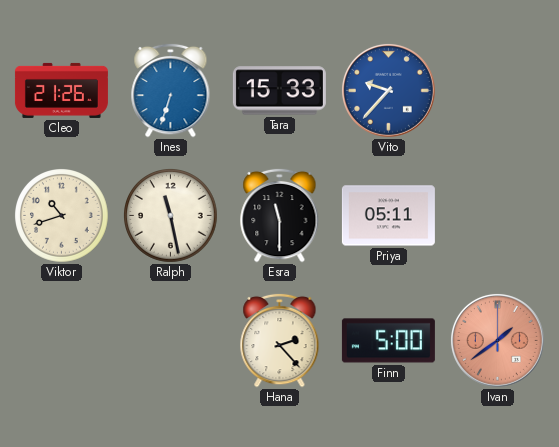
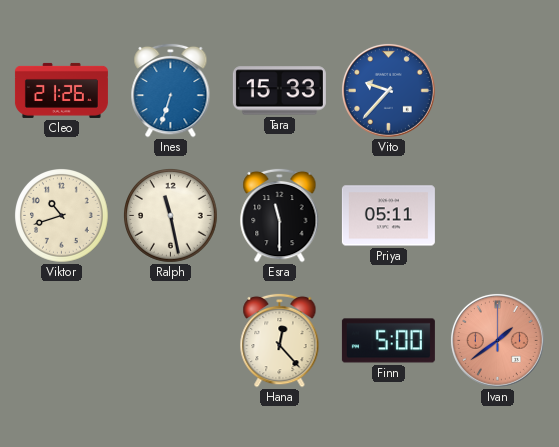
Hana: 2:23 -> 12:23
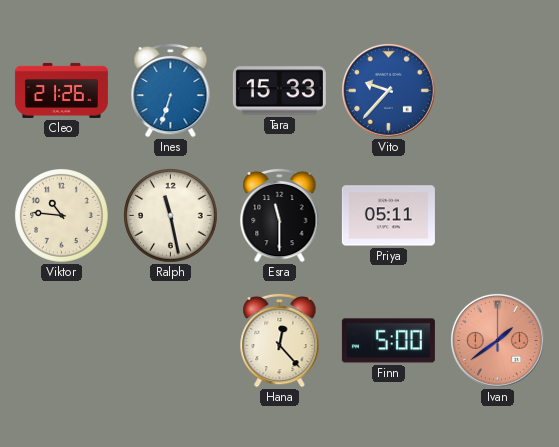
Viktor: 10:42 -> 10:46
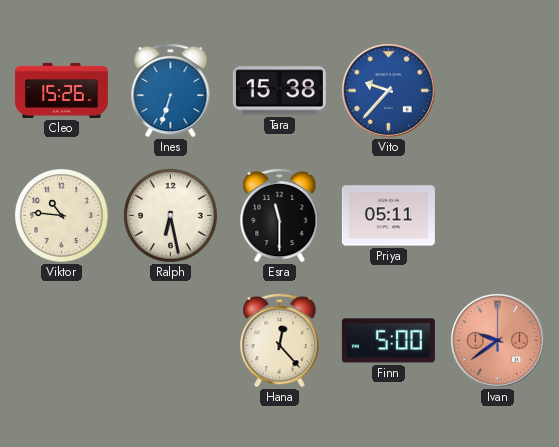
Cleo: 21:26 -> 15:26
Tara: 15:33 -> 15:38
Ralph: 11:28 -> 6:28
Ivan: 1:39 -> 9:39
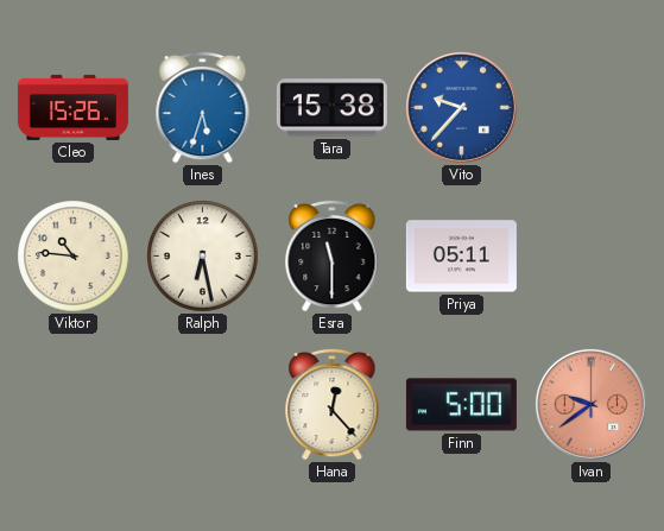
Ines: 6:33 -> 5:33
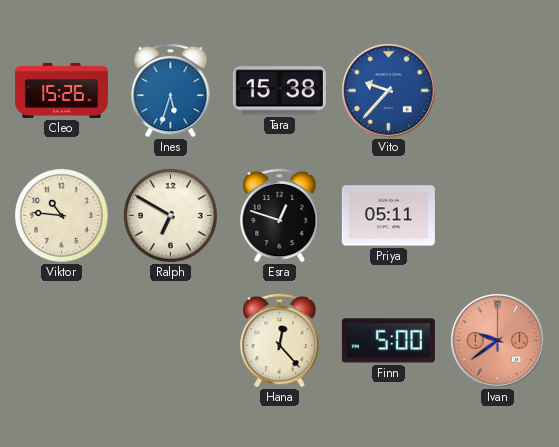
Ralph: 6:28 -> 6:50
Esra: 11:30 -> 12:48
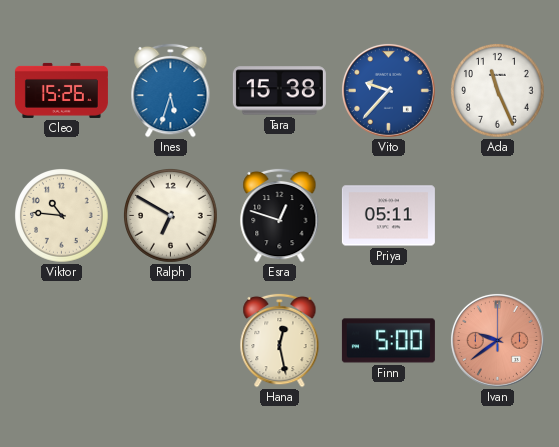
Ada: none -> 11:26
Hana: 12:23 -> 12:28
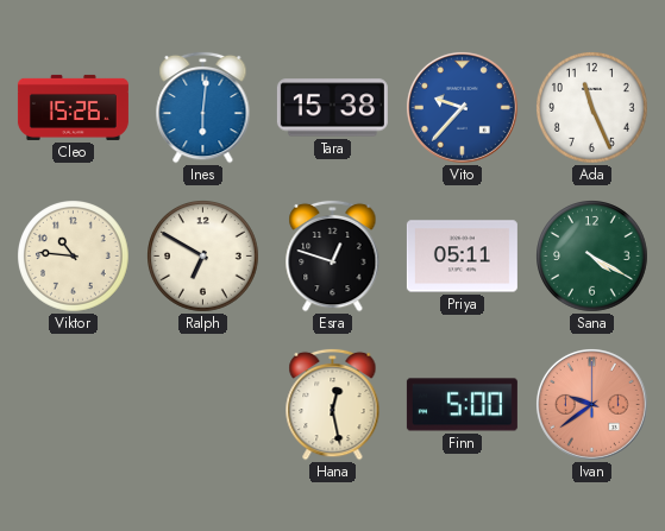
Ines: 5:33 -> 6:01
Sana: none -> 4:20
